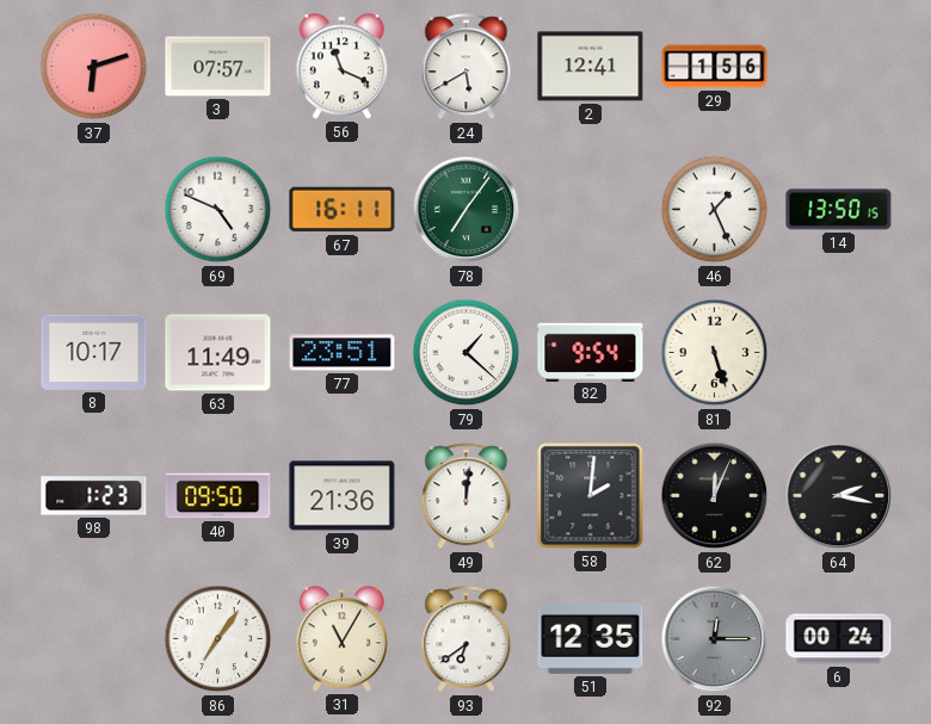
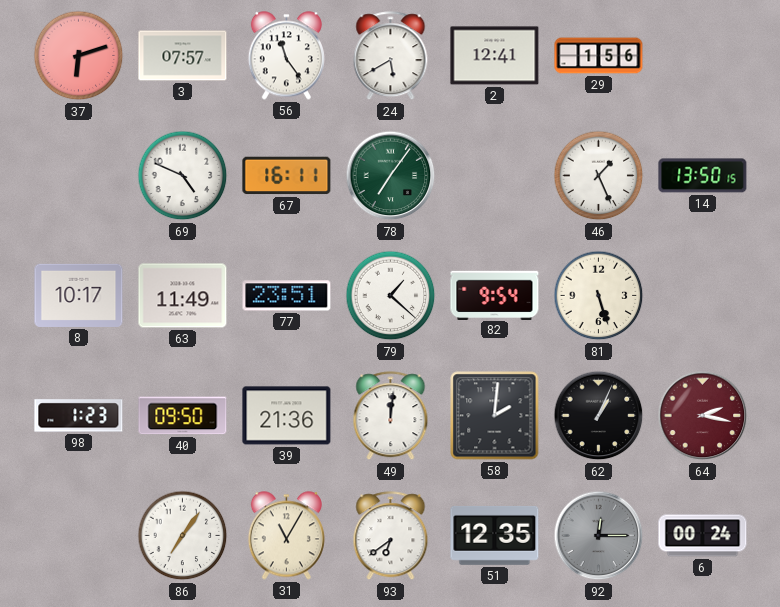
56: 11:19 -> 11:24
62: 12:04 -> 1:04
64 dial: black -> burgundy
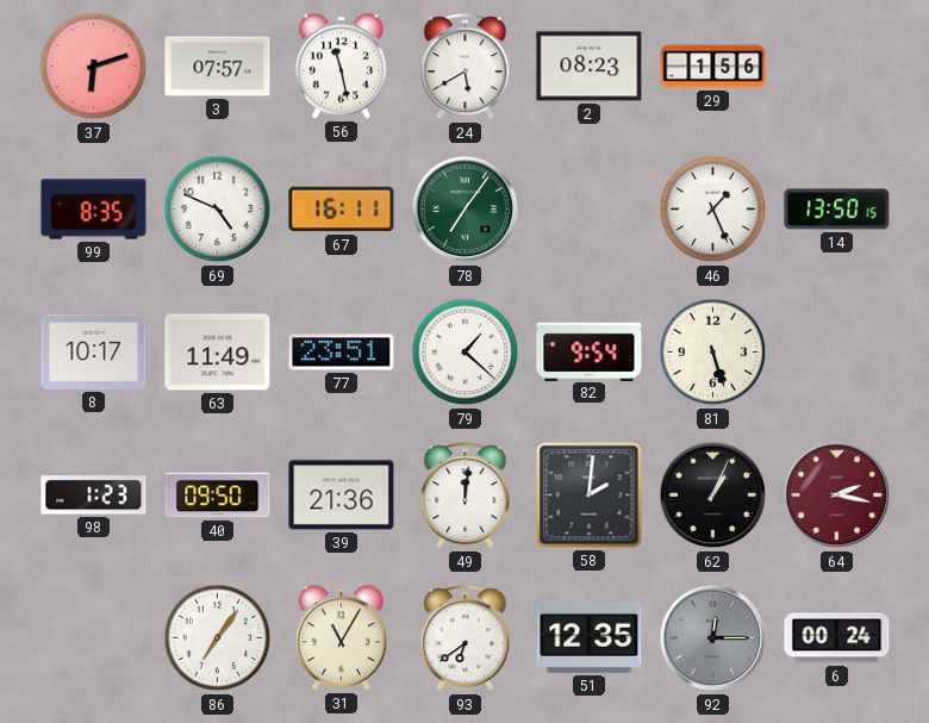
56: 11:24 -> 11:28
2: 12:41 -> 08:23
99: none -> 8:35
